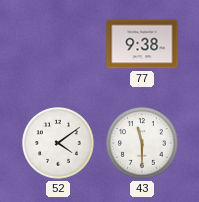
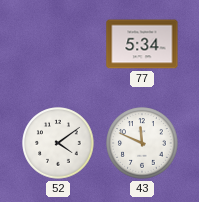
77: 9:38 -> 5:34
43: 11:30 -> 11:49
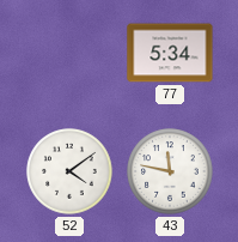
43: 11:49 -> 11:47
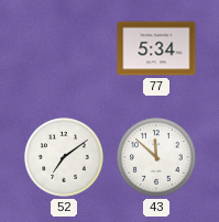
52: 4:09 -> 7:09
43: 11:47 -> 11:52
